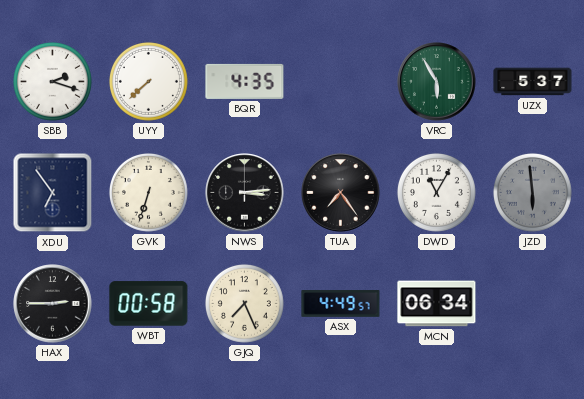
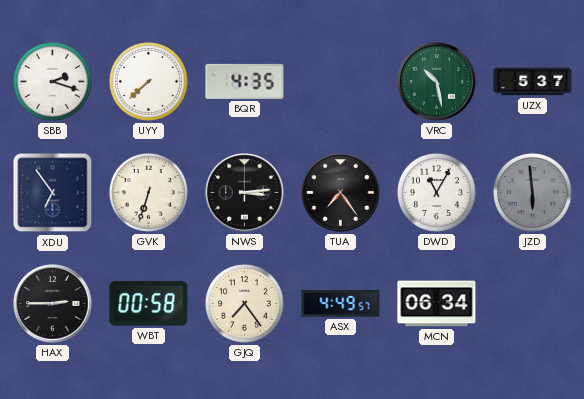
VRC: 5:55 -> 10:28
GJQ: 7:26 -> 7:24
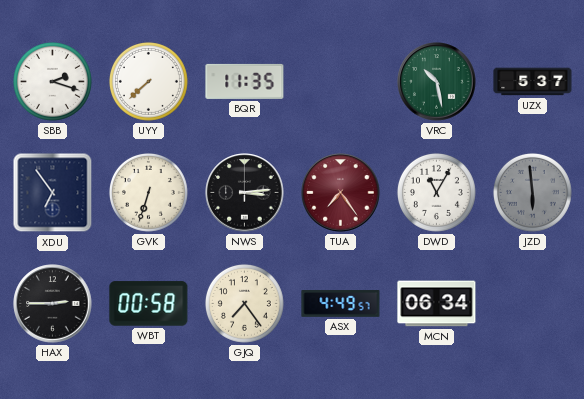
BQR: 4:35 -> 11:35
TUA dial: black -> burgundy
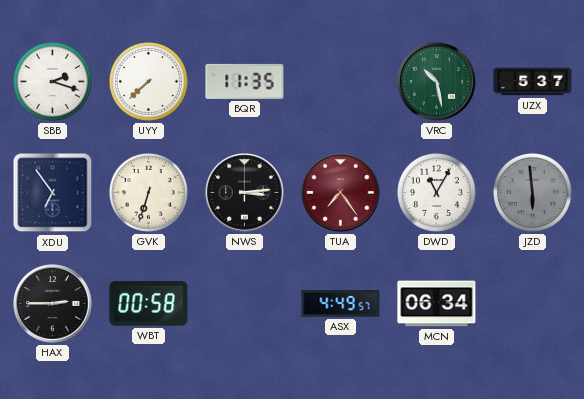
GJQ: 7:24 -> none
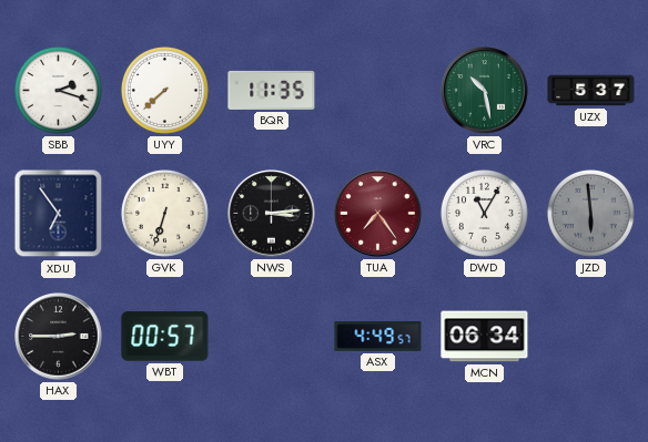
WBT: 00:58 -> 00:57
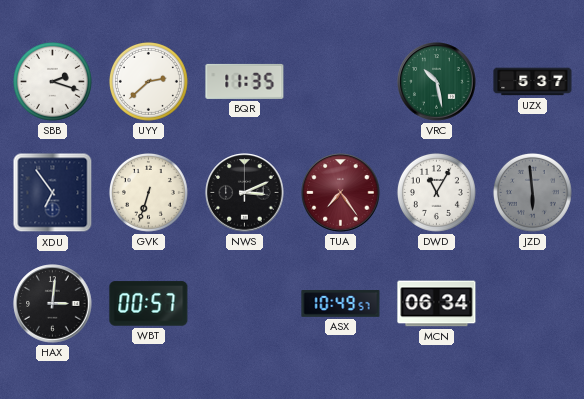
UYY: 7:38 -> 2:38
NWS: 3:14 -> 3:11
HAX: 2:45 -> 3:01
ASX: 4:49 -> 10:49
